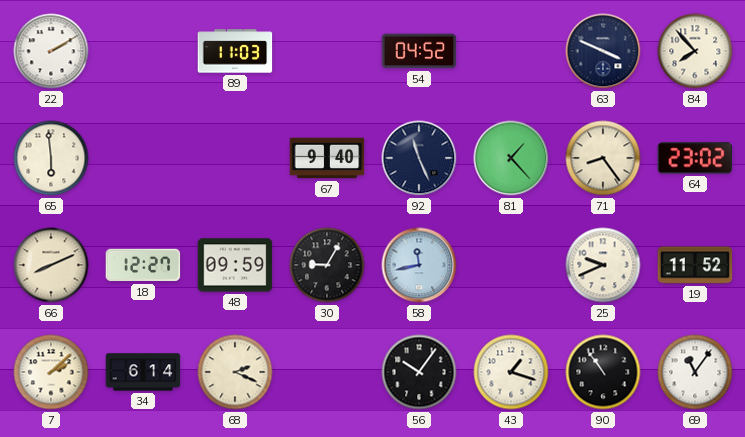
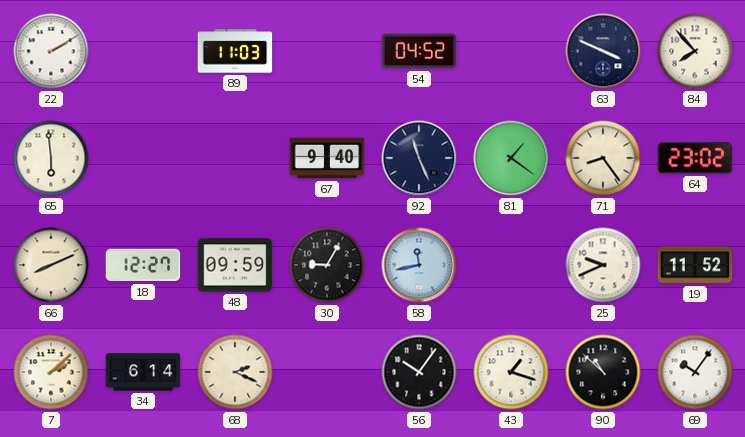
81: 1:23 -> 1:21
90: 10:54 -> 10:52
69: 11:06 -> 10:06
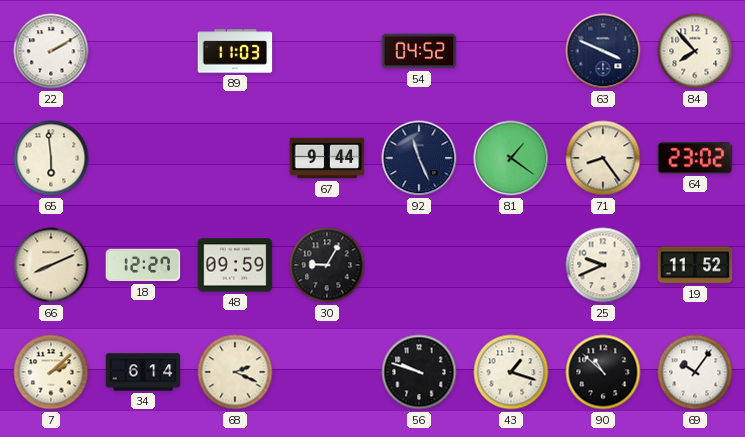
67: 9:40 -> 9:44
58: 11:43 -> none
56: 10:06 -> 9:48
